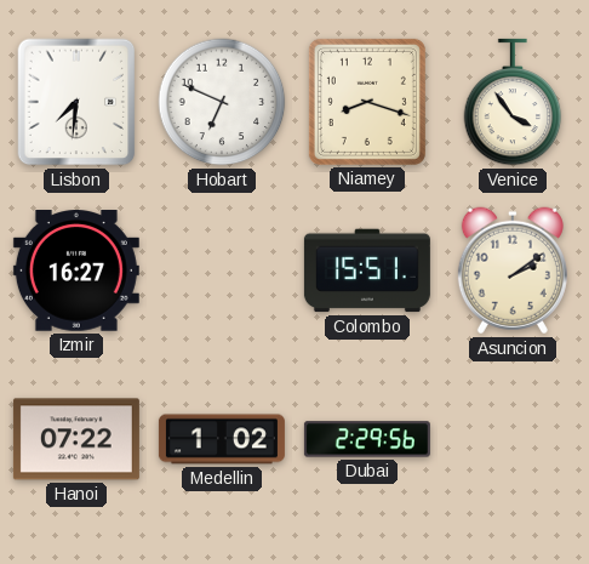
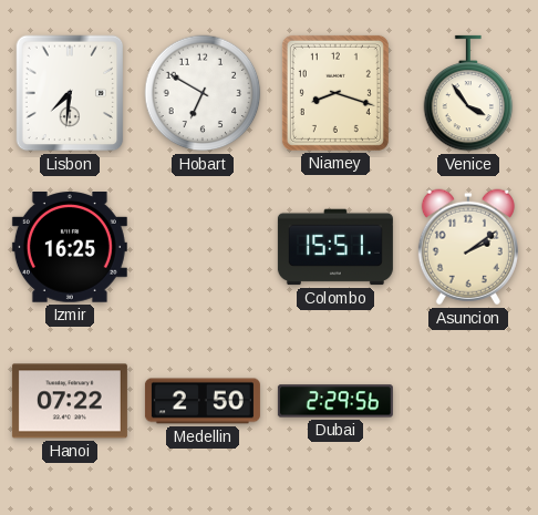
Hobart: 6:49 -> 6:50
Izmir: 16:27 -> 16:25
Medellin: 1:02 -> 2:50
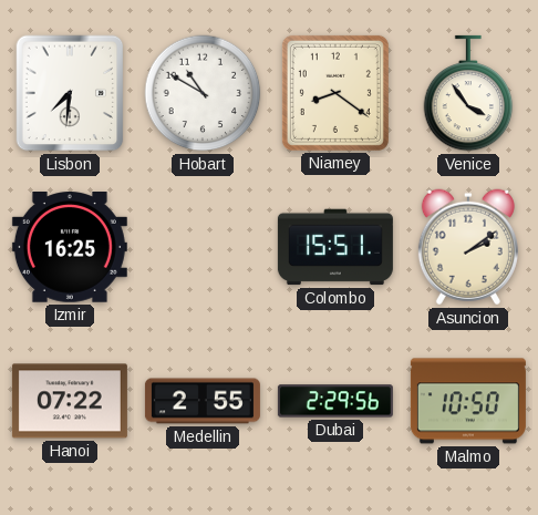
Hobart: 6:50 -> 10:50
Niamey: 8:18 -> 8:21
Medellin: 2:50 -> 2:55
Malmo: none -> 10:50
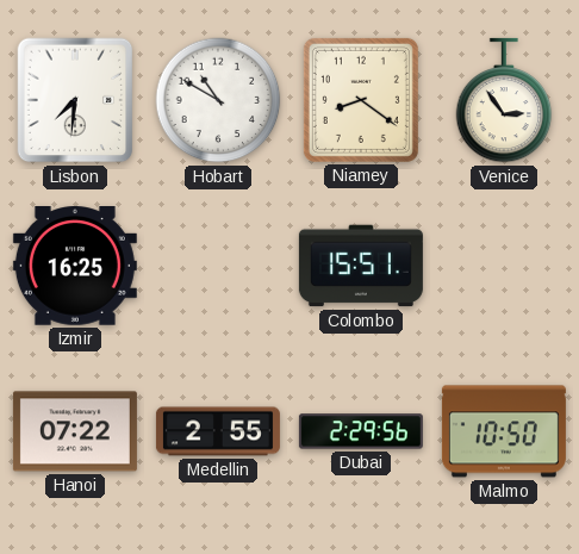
Venice: 3:54 -> 2:54
Asuncion: 2:09 -> none
